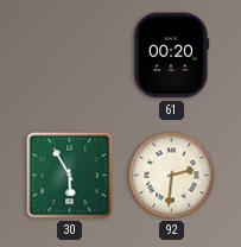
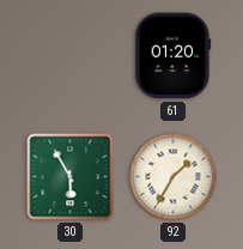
61: 00:20 -> 01:20
92: 2:31 -> 1:35
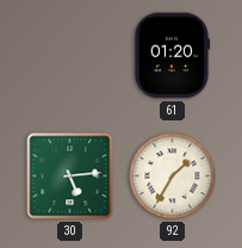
30: 5:55 -> 5:14
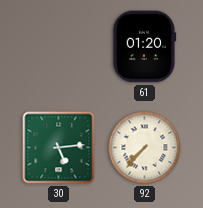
92: 1:35 -> 7:37
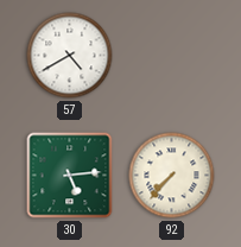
57: none -> 4:40
61: 01:20 -> none
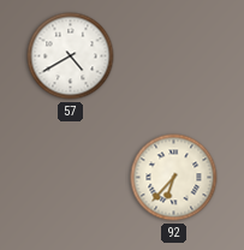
30: 5:14 -> none
92: 7:37 -> 6:37
